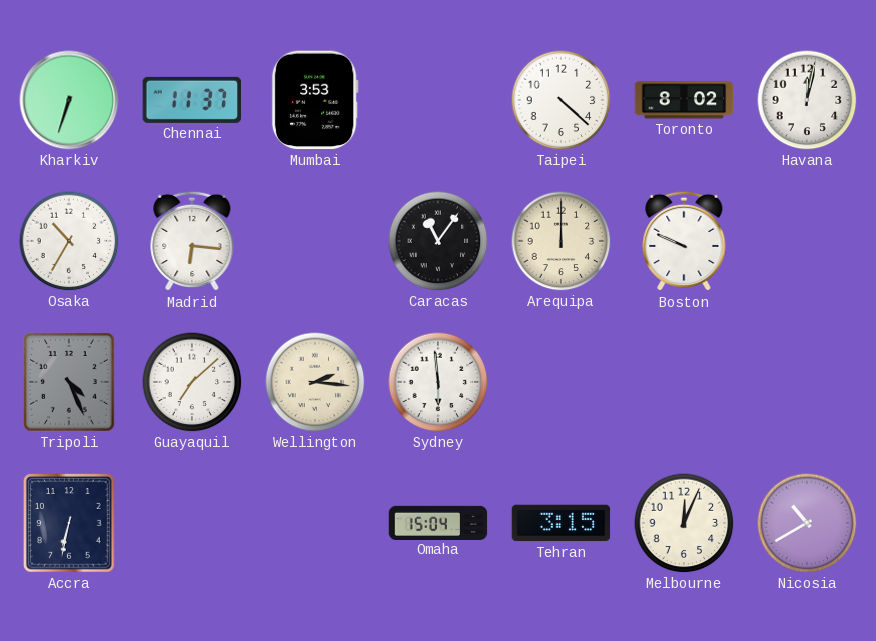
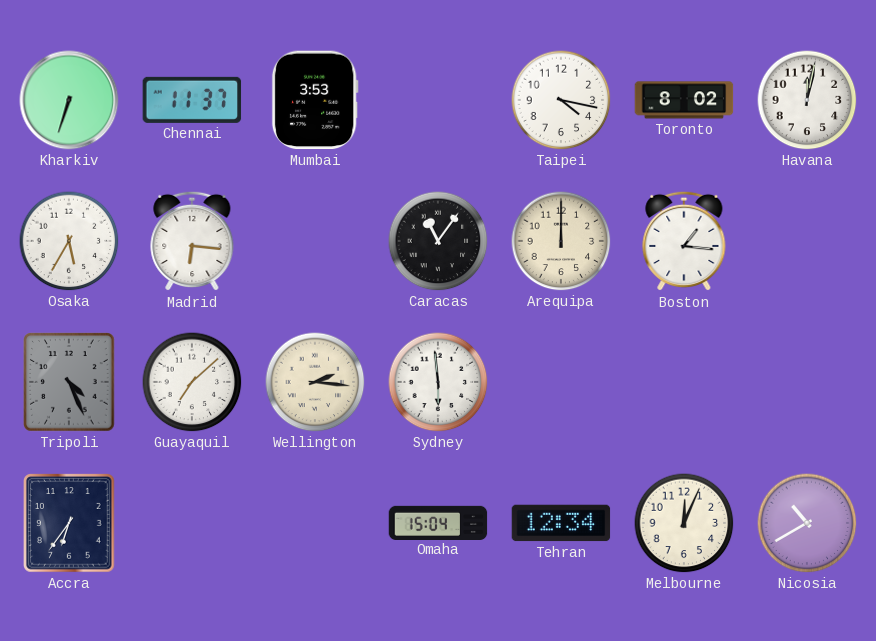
Taipei: 4:22 -> 4:17
Osaka: 10:35 -> 5:35
Boston: 9:49 -> 1:16
Accra: 6:32 -> 6:36
Tehran: 3:15 -> 12:34
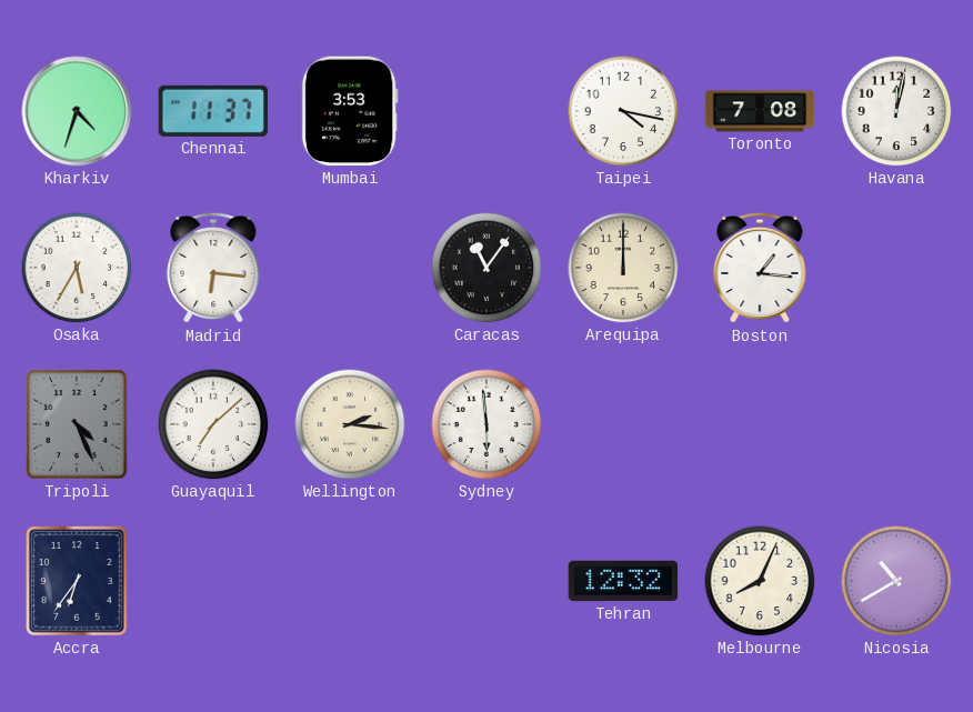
Kharkiv: 6:33 -> 4:33
Toronto: 8:02 -> 7:08
Omaha: 15:04 -> none
Tehran: 12:34 -> 12:32
Melbourne: 12:04 -> 8:04
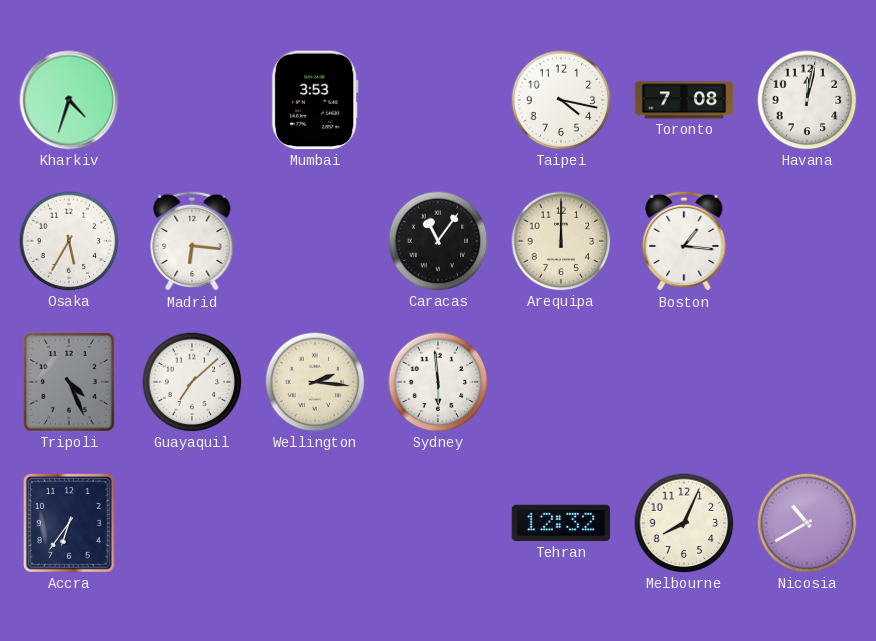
Chennai: 11:37 -> none
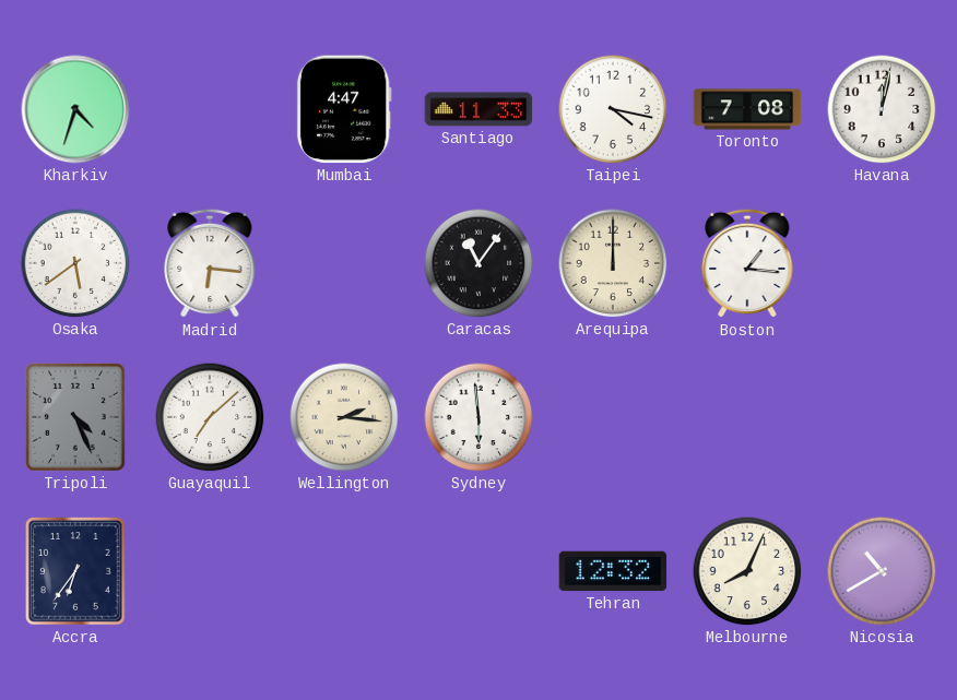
Mumbai: 3:53 -> 4:47
Santiago: none -> 11:33
Osaka: 5:35 -> 5:39
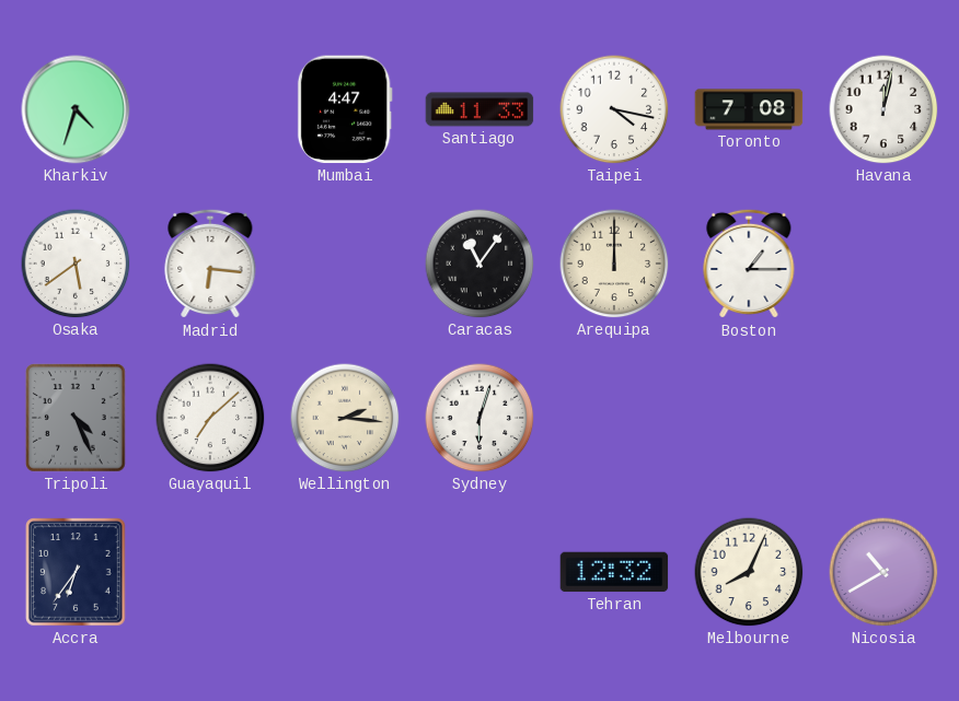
Boston: 1:16 -> 1:15
Sydney: 5:59 -> 6:03
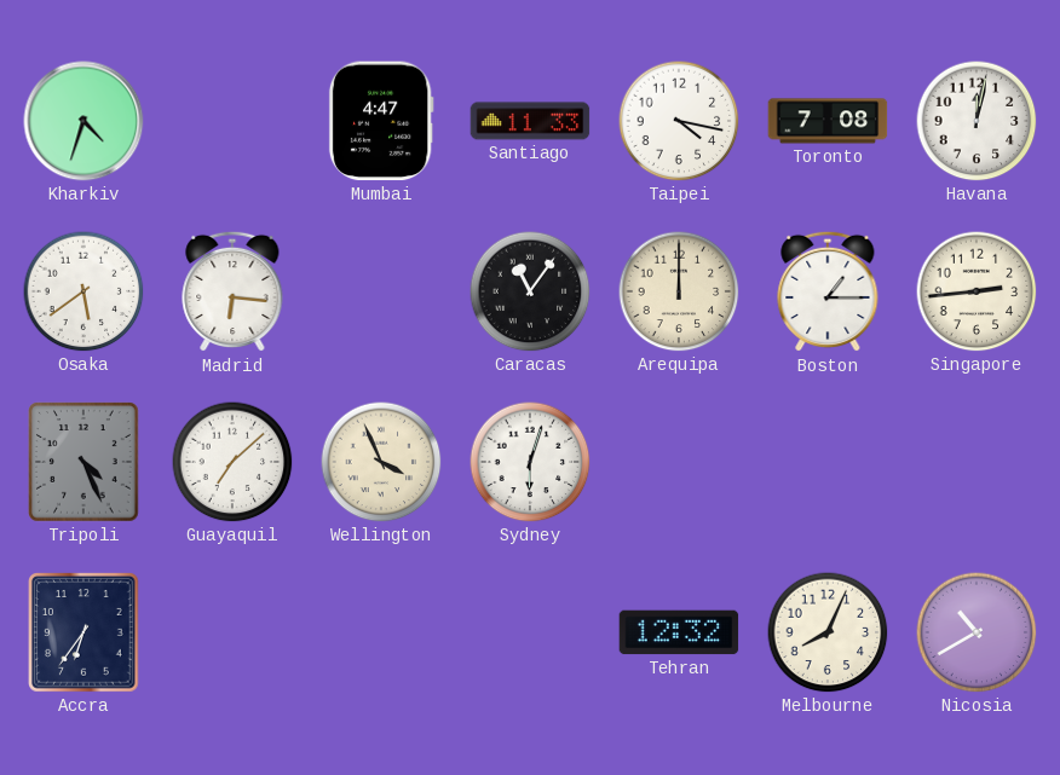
Singapore: none -> 2:44
Wellington: 2:16 -> 3:56
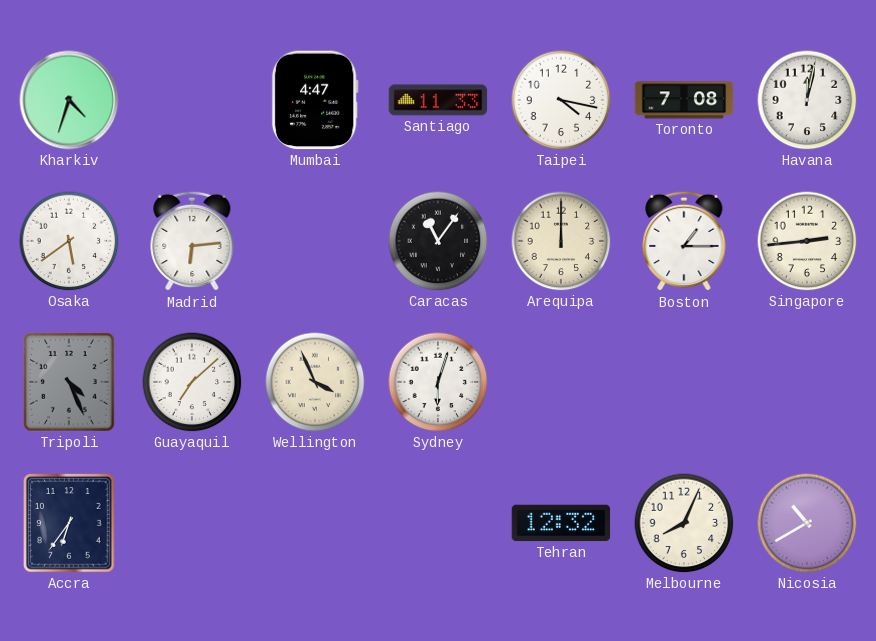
Madrid: 6:16 -> 6:14
